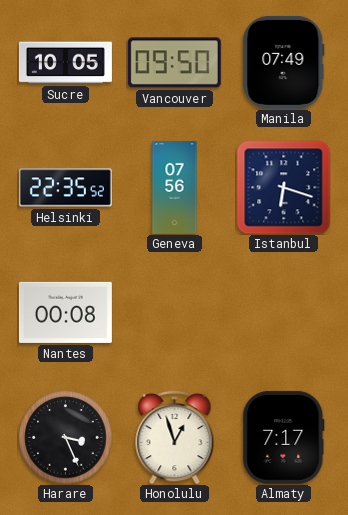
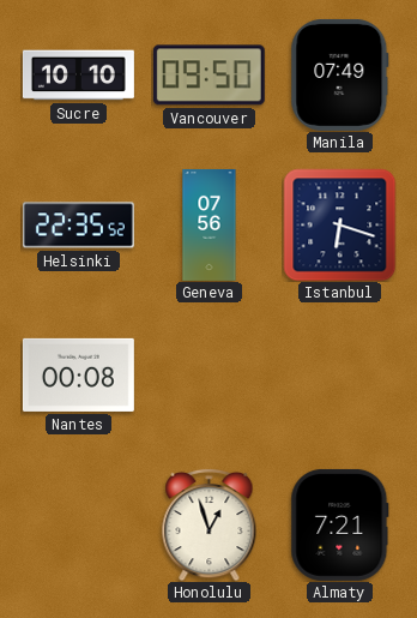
Sucre: 10:05 -> 10:10
Harare: 3:26 -> none
Almaty: 7:17 -> 7:21
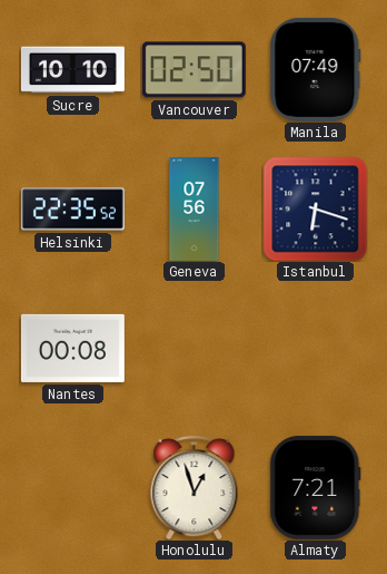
Vancouver: 09:50 -> 02:50
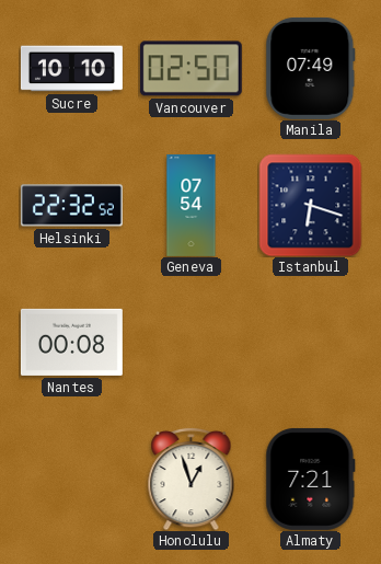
Helsinki: 22:35 -> 22:32
Geneva: 07:56 -> 07:54
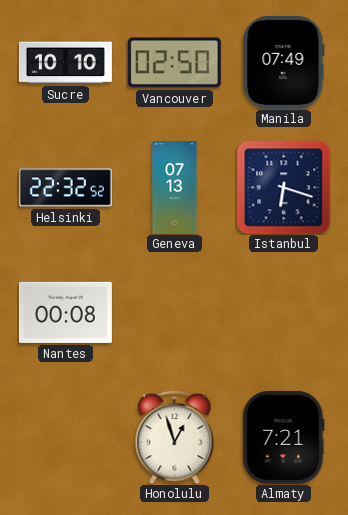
Geneva: 07:54 -> 07:13
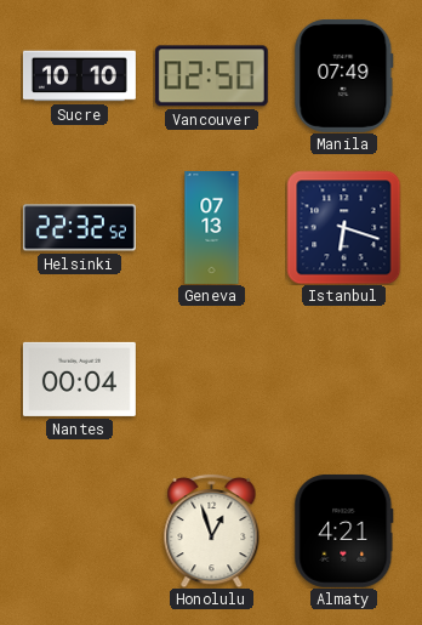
Nantes: 00:08 -> 00:04
Almaty: 7:21 -> 4:21
